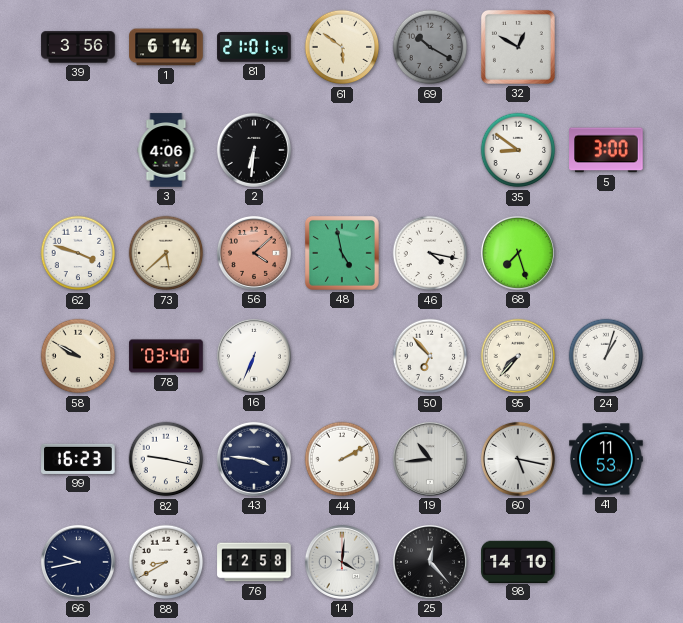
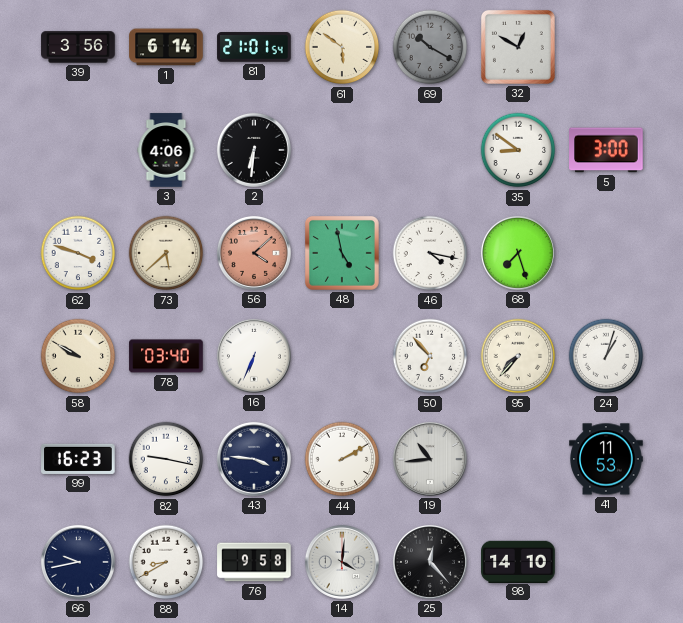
60: 5:17 -> none
76: 12:58 -> 9:58
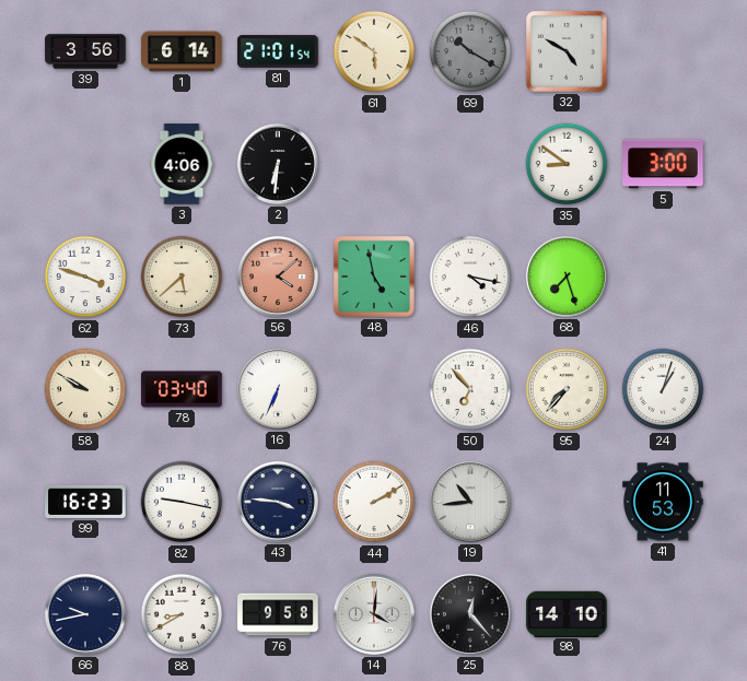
32: 12:50 -> 4:50
